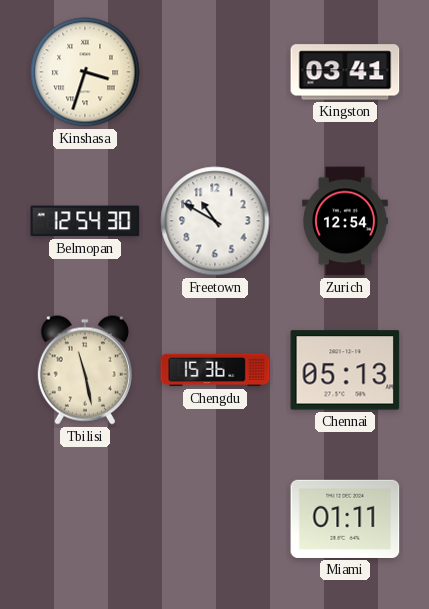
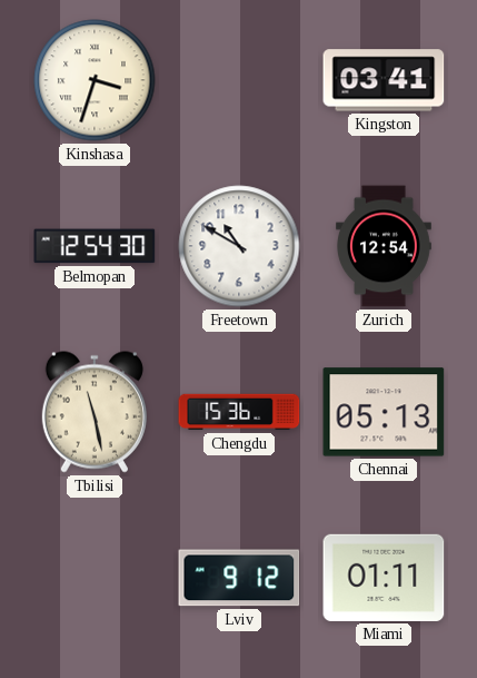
Lviv: none -> 9:12
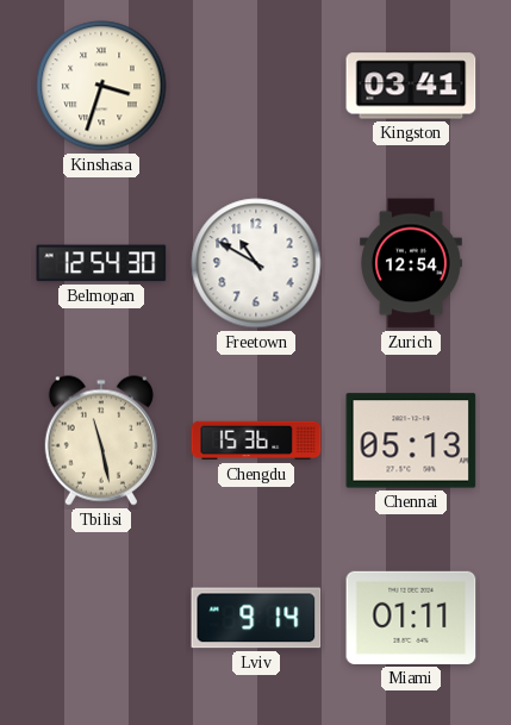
Lviv: 9:12 -> 9:14
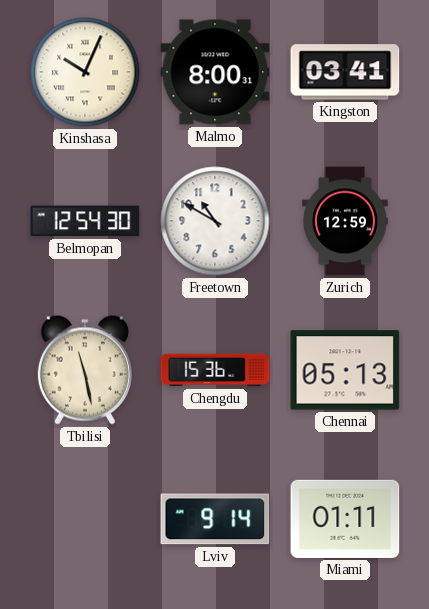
Kinshasa: 3:33 -> 10:04
Malmo: none -> 8:00
Zurich: 12:54 -> 12:59
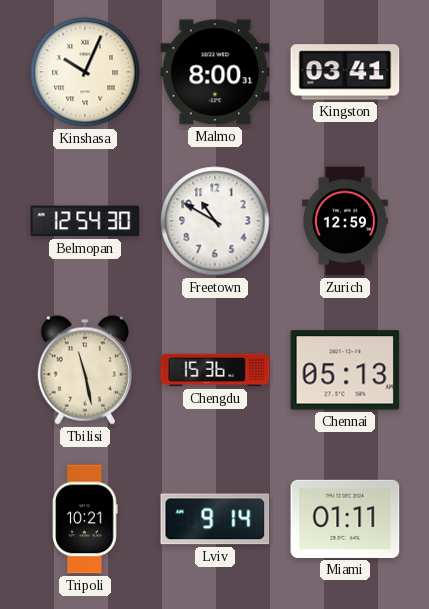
Tripoli: none -> 10:21
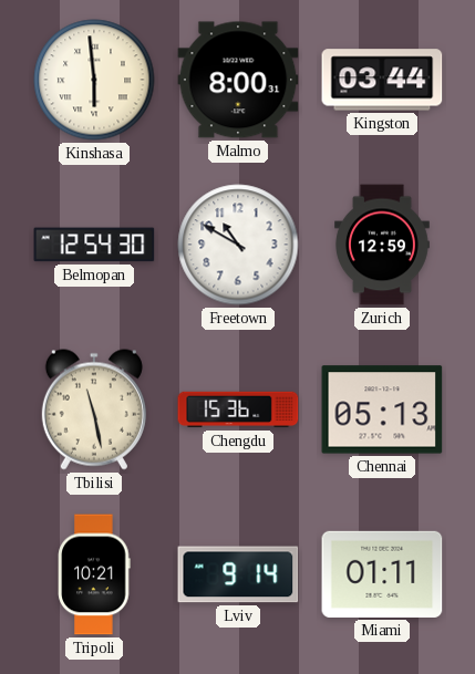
Kinshasa: 10:04 -> 5:59
Kingston: 03:41 -> 03:44
